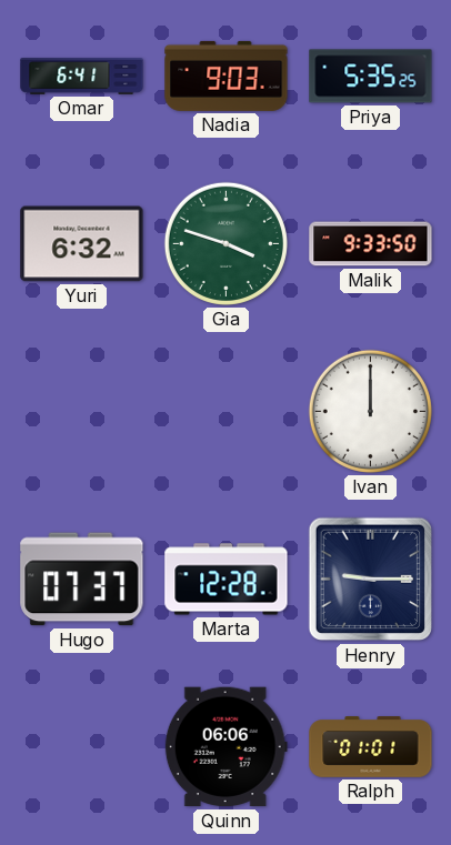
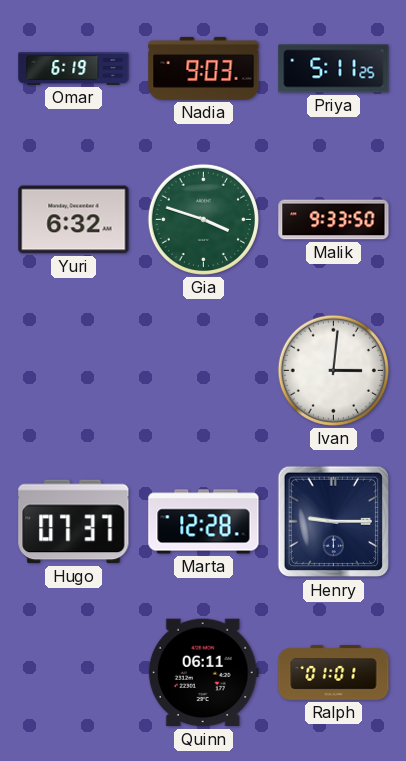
Omar: 6:41 -> 6:19
Priya: 5:35 -> 5:11
Ivan: 12:00 -> 3:01
Quinn: 06:06 -> 06:11
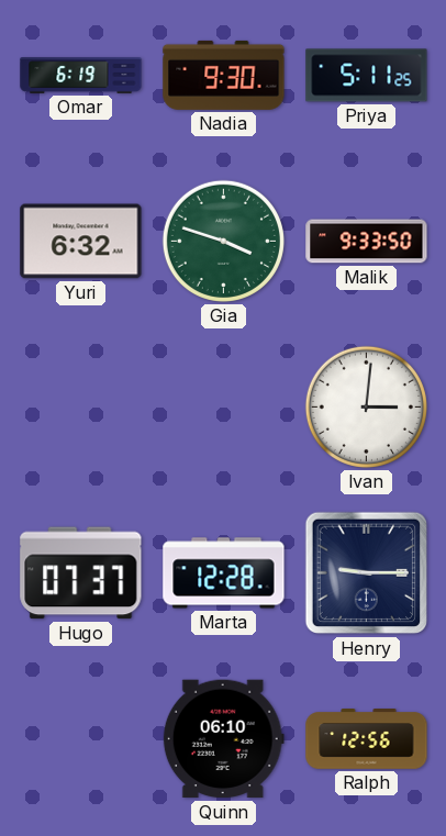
Nadia: 9:03 -> 9:30
Quinn: 06:11 -> 06:10
Ralph: 01:01 -> 12:56
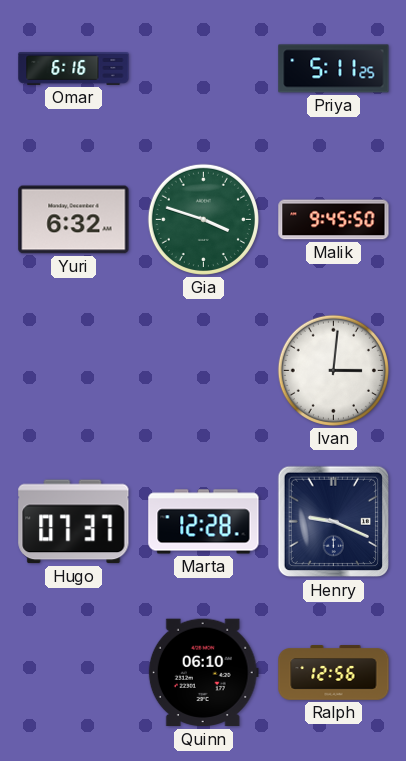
Omar: 6:19 -> 6:16
Nadia: 9:30 -> none
Malik: 9:33 -> 9:45
Henry: 9:15 -> 9:19
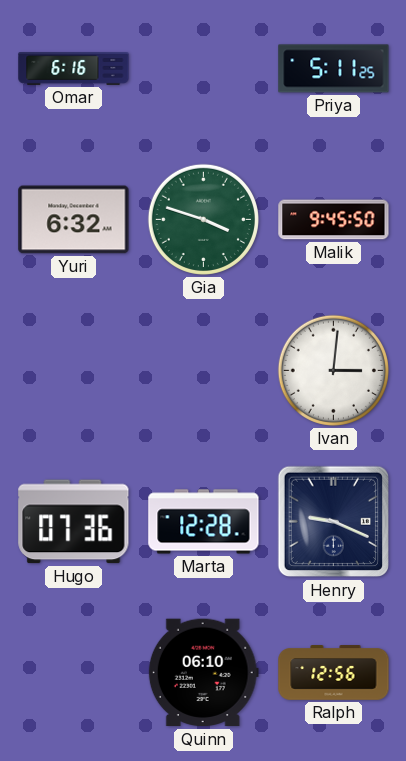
Hugo: 07:37 -> 07:36
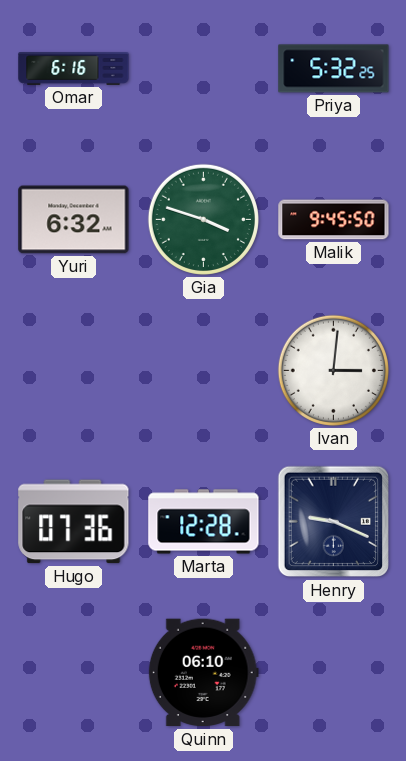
Priya: 5:11 -> 5:32
Ralph: 12:56 -> none
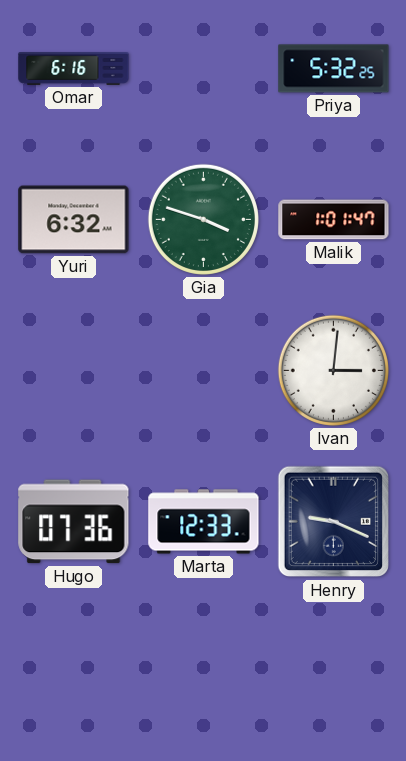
Malik: 9:45 -> 1:01
Marta: 12:28 -> 12:33
Quinn: 06:10 -> none
